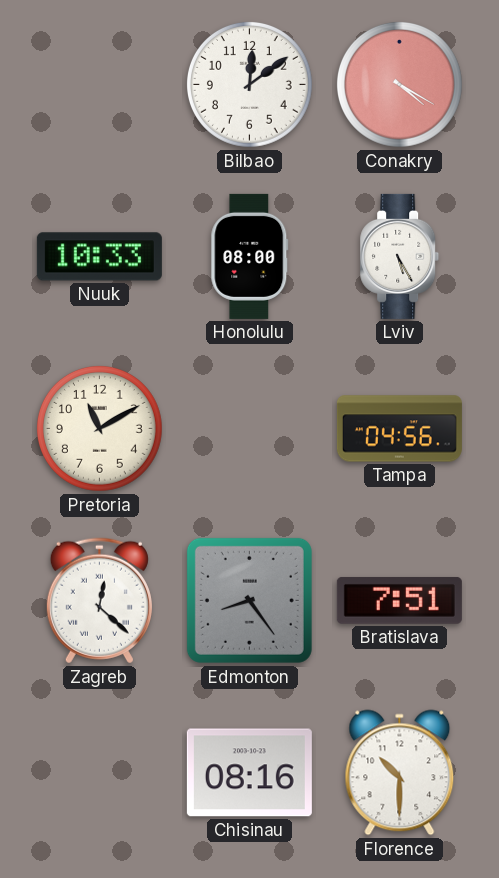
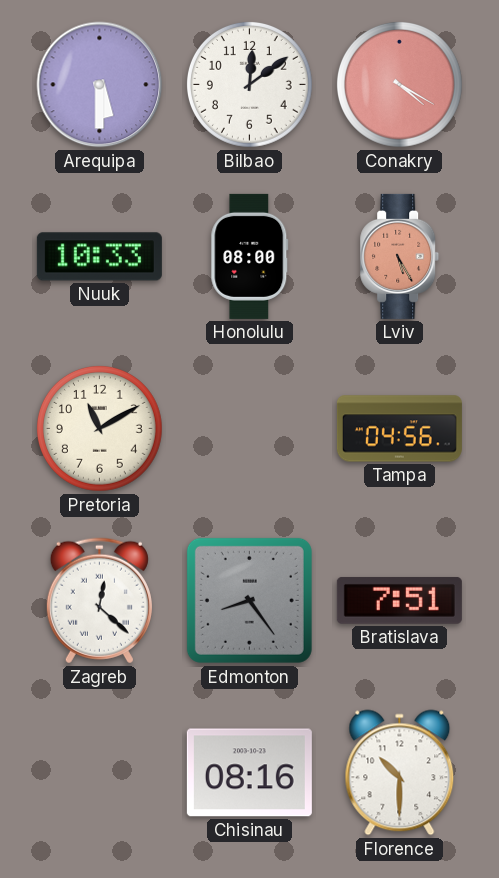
Arequipa: none -> 5:30
Lviv dial: white -> salmon
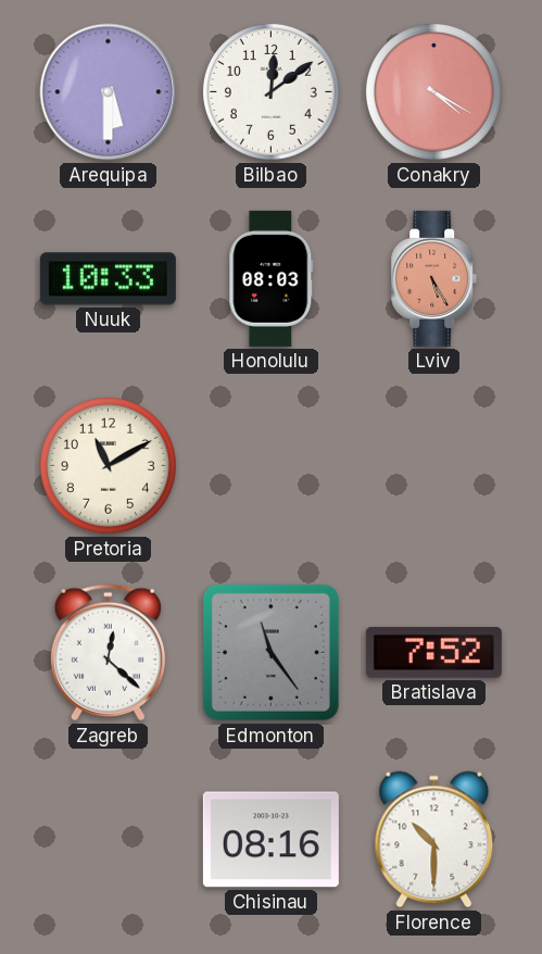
Honolulu: 08:00 -> 08:03
Tampa: 04:56 -> none
Edmonton: 8:24 -> 11:24
Bratislava: 7:51 -> 7:52
